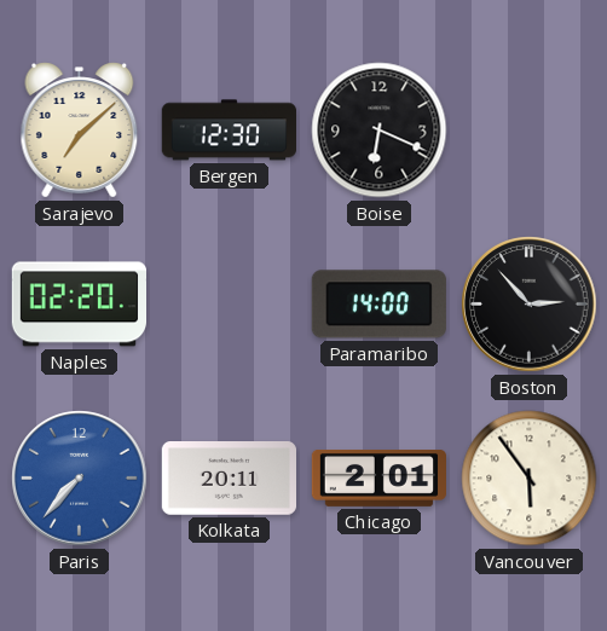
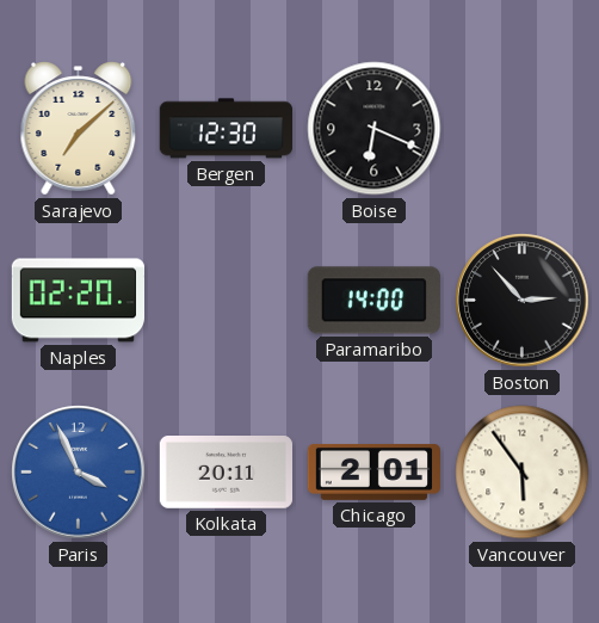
Paris: 7:37 -> 3:56
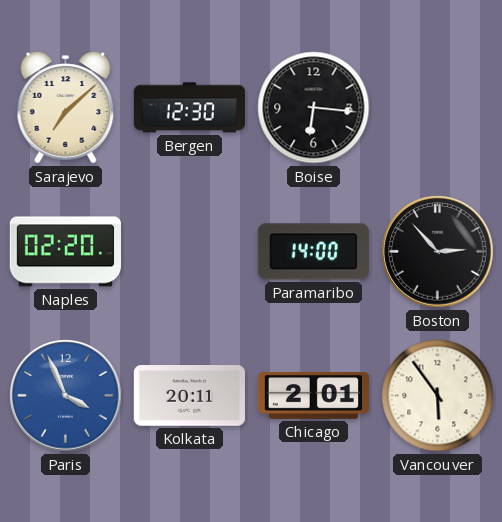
Boise: 6:19 -> 6:16
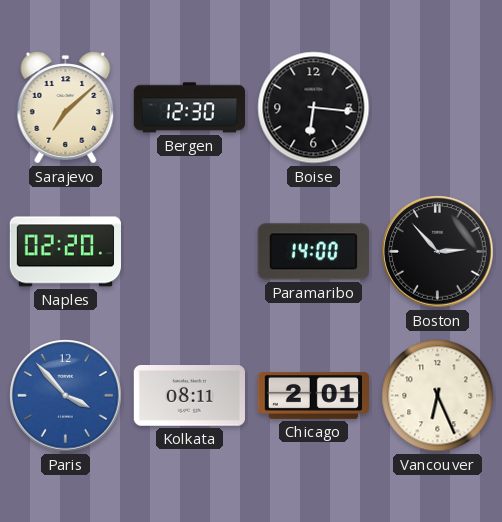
Paris: 3:56 -> 3:53
Kolkata: 20:11 -> 08:11
Vancouver: 5:54 -> 6:26
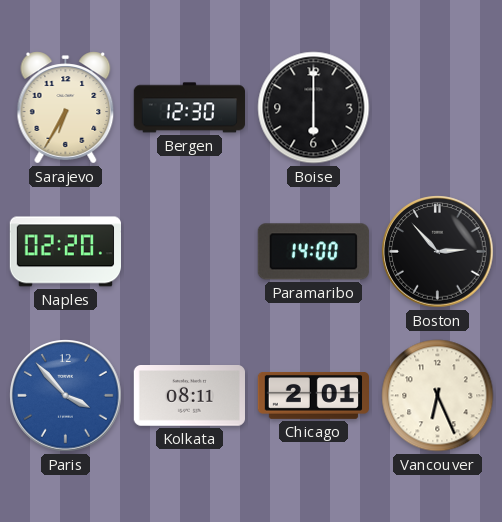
Sarajevo: 7:08 -> 6:35
Boise: 6:16 -> 6:00
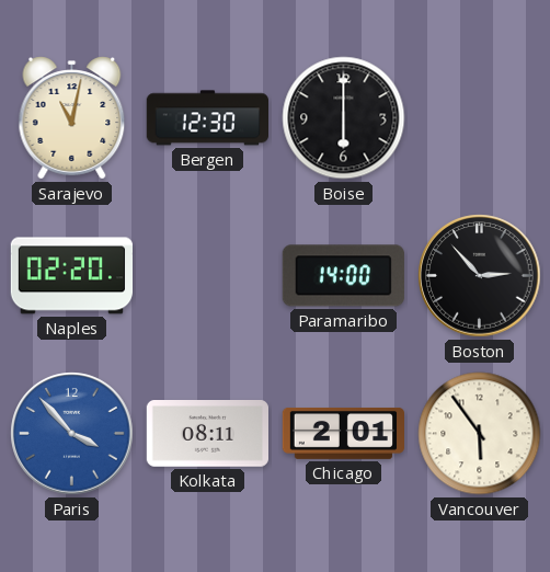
Sarajevo: 6:35 -> 11:02
Vancouver: 6:26 -> 5:54
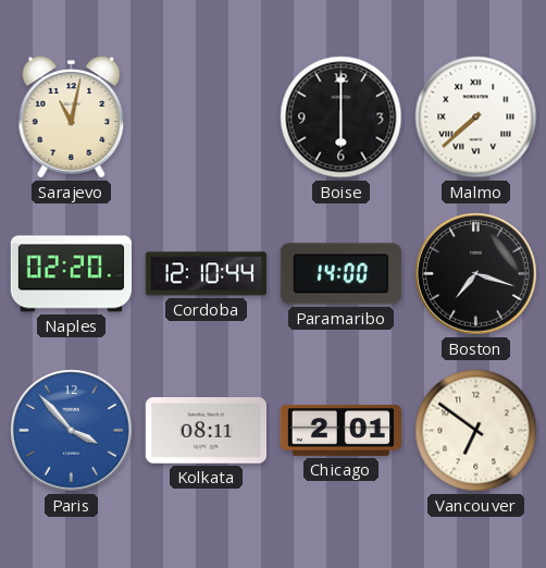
Bergen: 12:30 -> none
Malmo: none -> 7:38
Cordoba: none -> 12:10
Boston: 2:53 -> 7:18
Vancouver: 5:54 -> 6:51
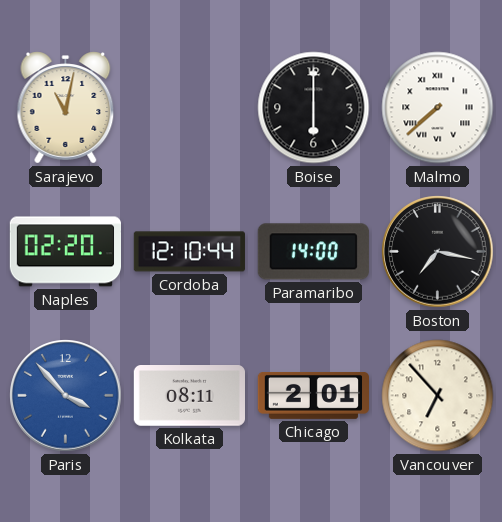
Boston: 7:18 -> 7:17
Vancouver: 6:51 -> 6:53
